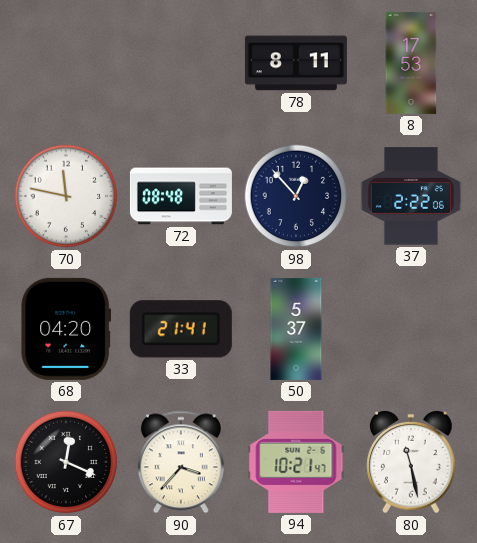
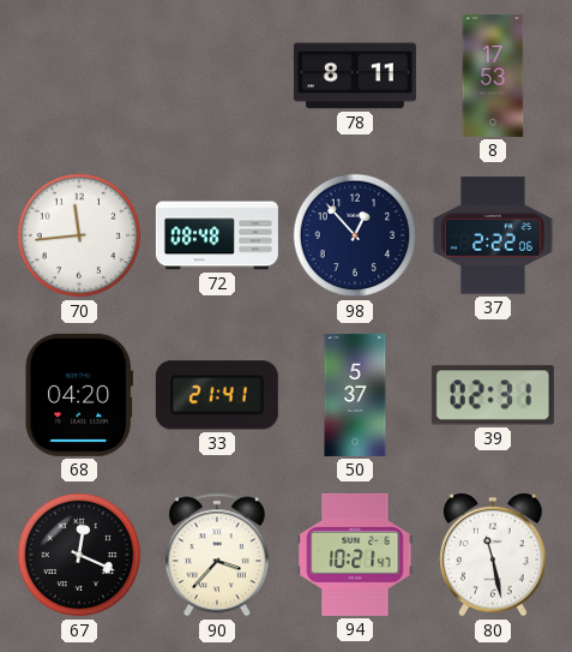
70: 11:47 -> 11:44
39: none -> 02:31
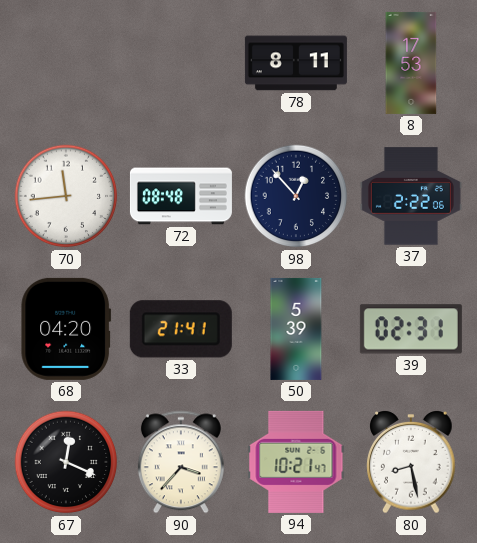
50: 5:37 -> 5:39
80: 11:28 -> 8:28
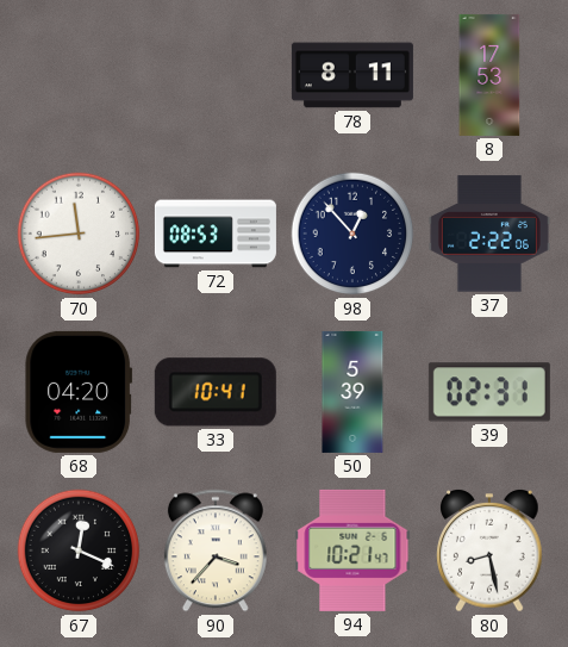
72: 08:48 -> 08:53
33: 21:41 -> 10:41
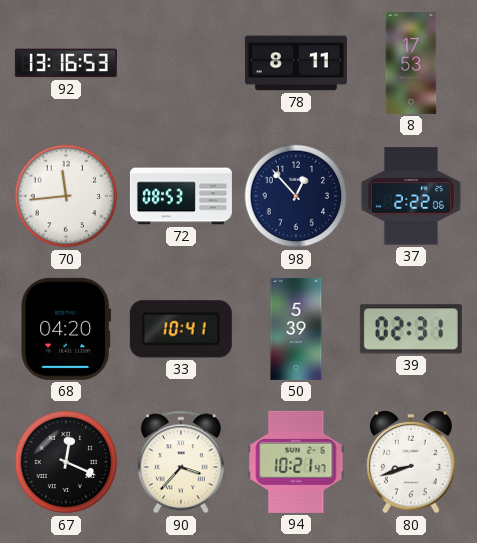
92: none -> 13:16
80: 8:28 -> 8:42
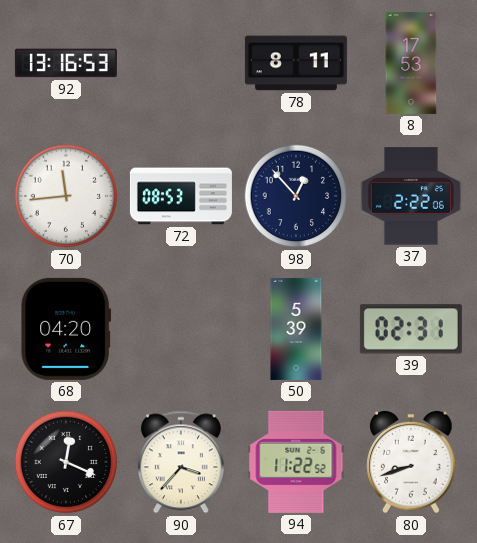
33: 10:41 -> none
94: 10:21 -> 11:22
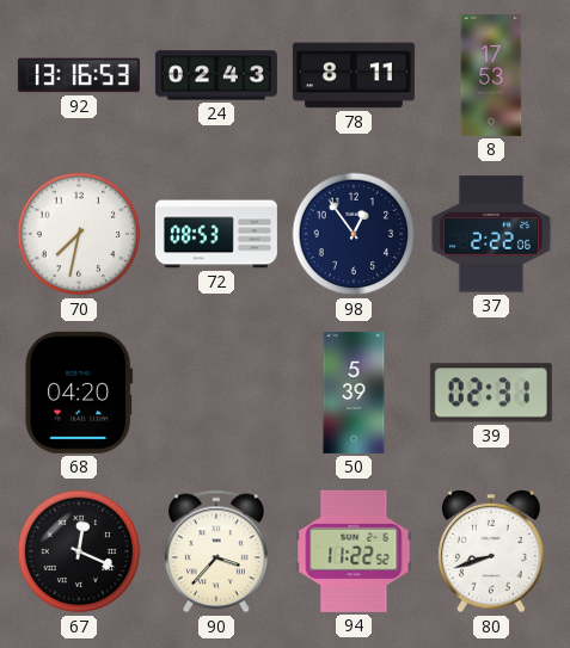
24: none -> 02:43
70: 11:44 -> 7:32
98: 12:53 -> 12:54
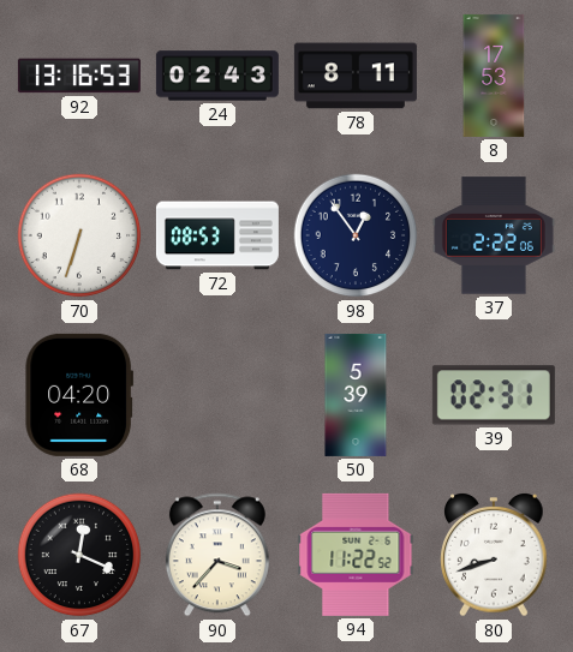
70: 7:32 -> 6:33
